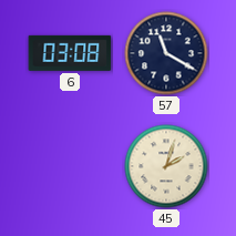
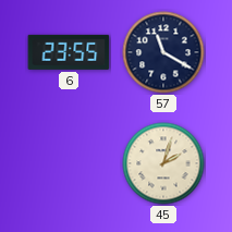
6: 03:08 -> 23:55
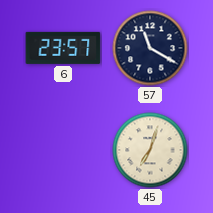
6: 23:55 -> 23:57
45: 2:03 -> 7:03
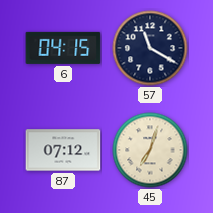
6: 23:57 -> 04:15
87: none -> 07:12
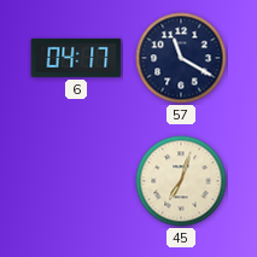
6: 04:15 -> 04:17
87: 07:12 -> none
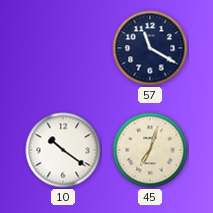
6: 04:17 -> none
10: none -> 10:21
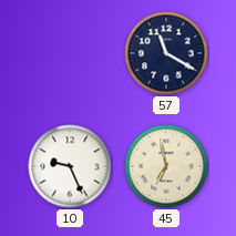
10: 10:21 -> 9:26
45: 7:03 -> 6:58
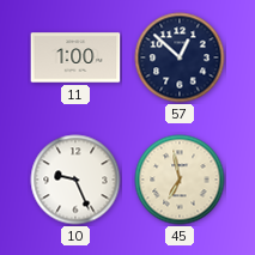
11: none -> 1:00
57: 11:20 -> 12:52
